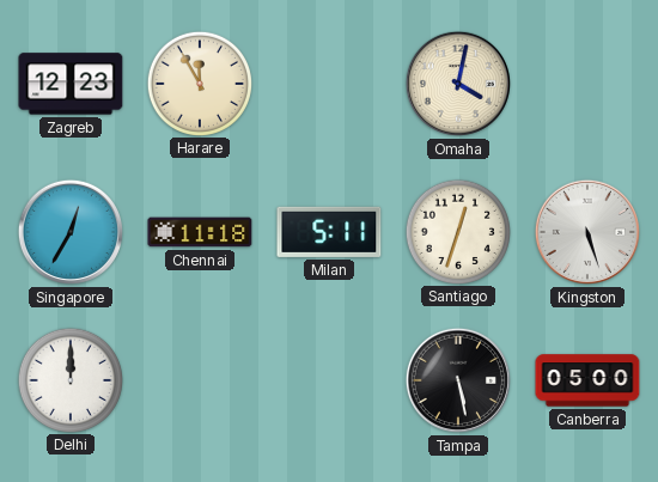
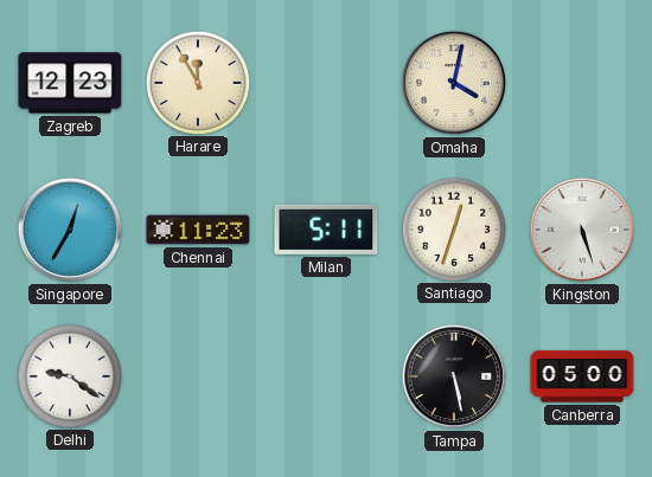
Chennai: 11:18 -> 11:23
Delhi: 12:00 -> 9:21
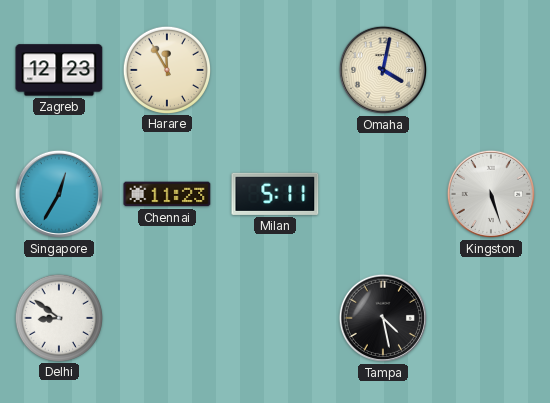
Santiago: 12:33 -> none
Delhi: 9:21 -> 8:51
Tampa: 5:28 -> 4:28
Canberra: 05:00 -> none
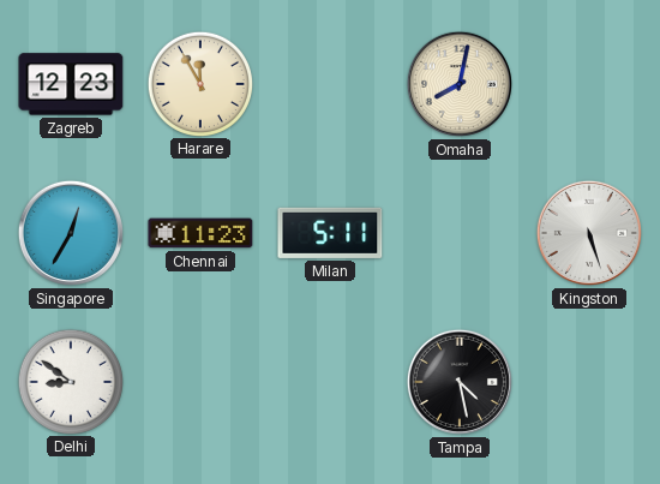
Omaha: 4:02 -> 8:02
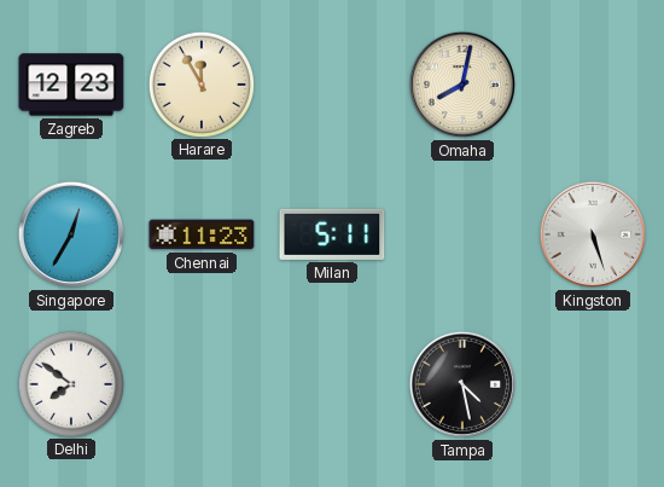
Delhi: 8:51 -> 7:51
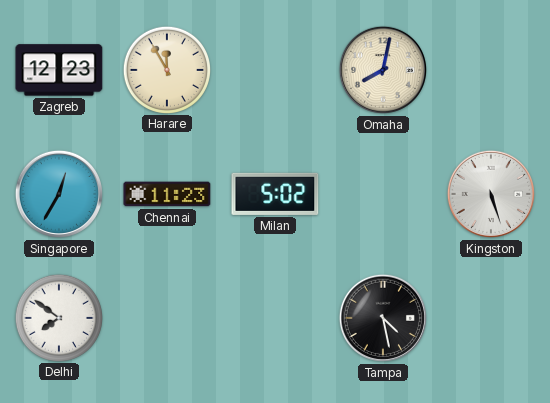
Milan: 5:11 -> 5:02
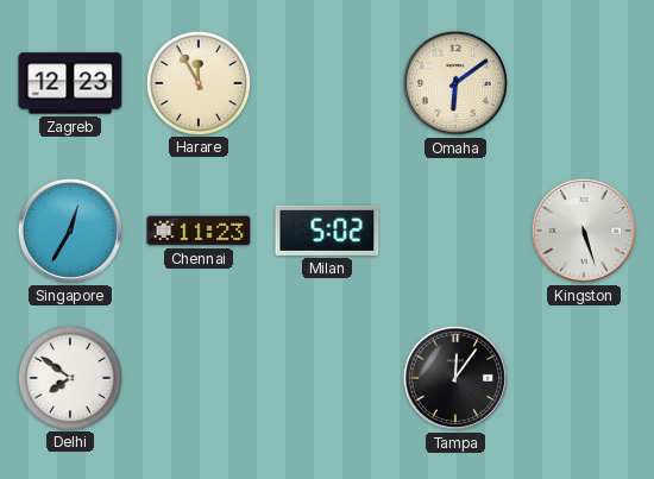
Omaha: 8:02 -> 6:09
Tampa: 4:28 -> 12:06
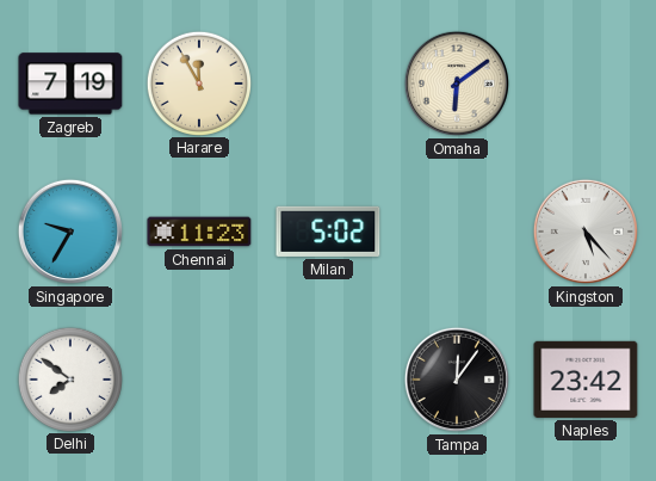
Zagreb: 12:23 -> 7:19
Singapore: 12:35 -> 9:35
Kingston: 5:27 -> 5:23
Naples: none -> 23:42
